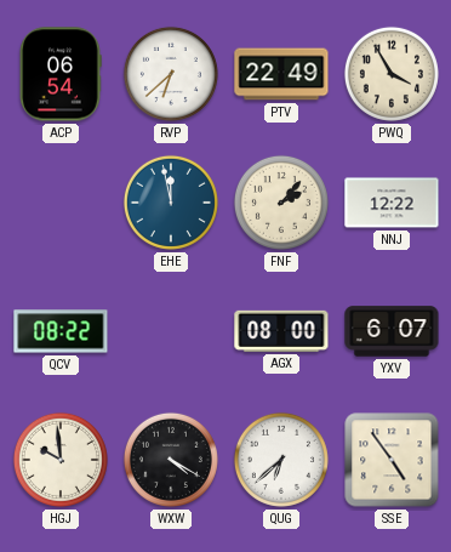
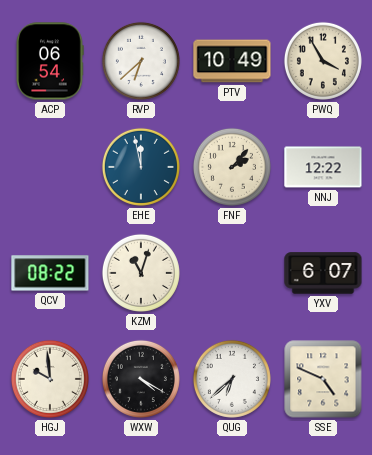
PTV: 22:49 -> 10:49
KZM: none -> 11:03
AGX: 08:00 -> none
SSE: 4:54 -> 4:49
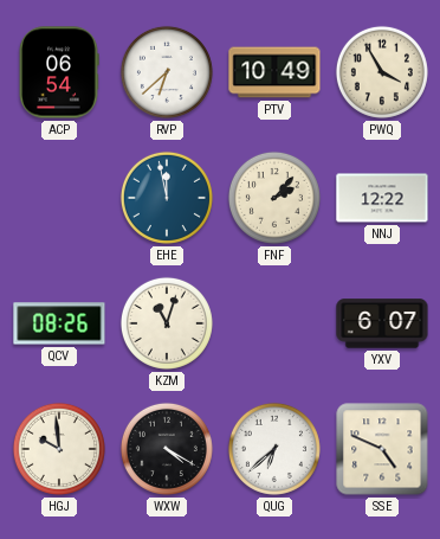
QCV: 08:22 -> 08:26
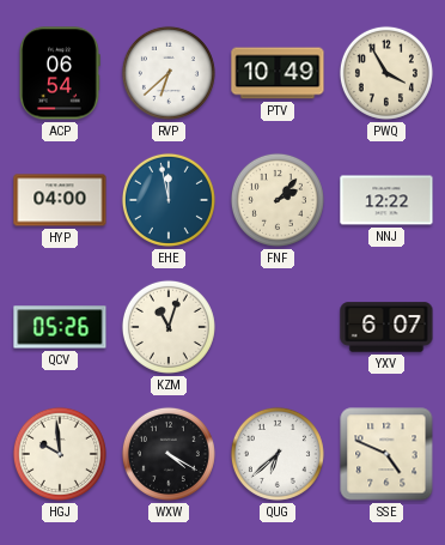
HYP: none -> 04:00
QCV: 08:26 -> 05:26
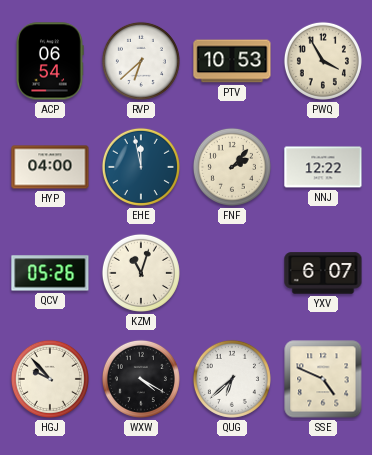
PTV: 10:49 -> 10:53
HGJ: 9:59 -> 9:53
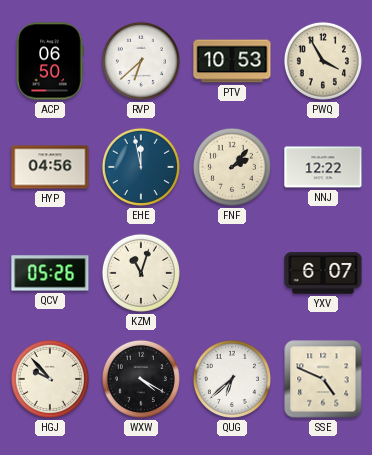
ACP: 06:54 -> 06:50
HYP: 04:00 -> 04:56
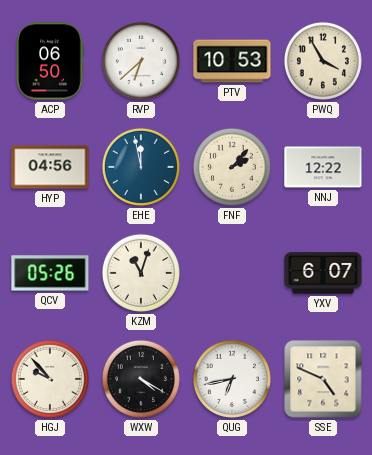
QUG: 6:38 -> 6:43
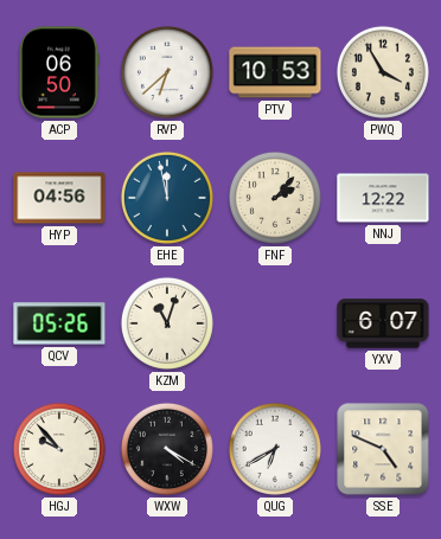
QUG: 6:43 -> 6:40
